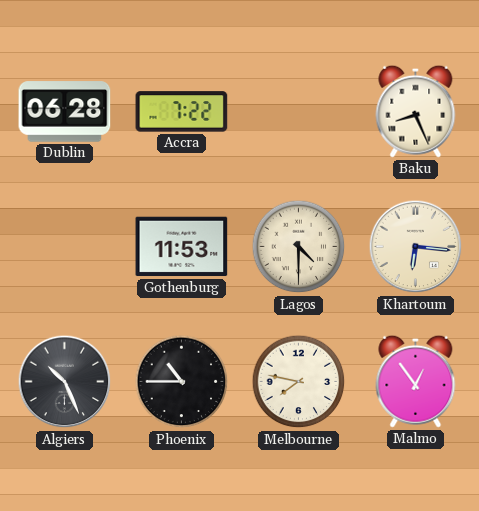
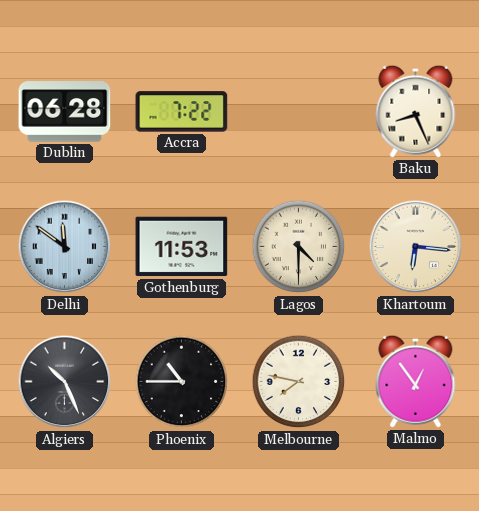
Delhi: none -> 11:51
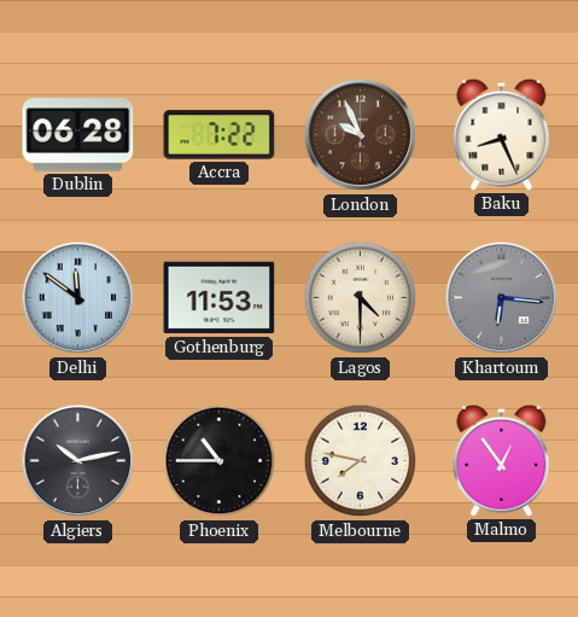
London: none -> 9:56
Khartoum dial: cream -> grey
Algiers: 10:26 -> 10:13
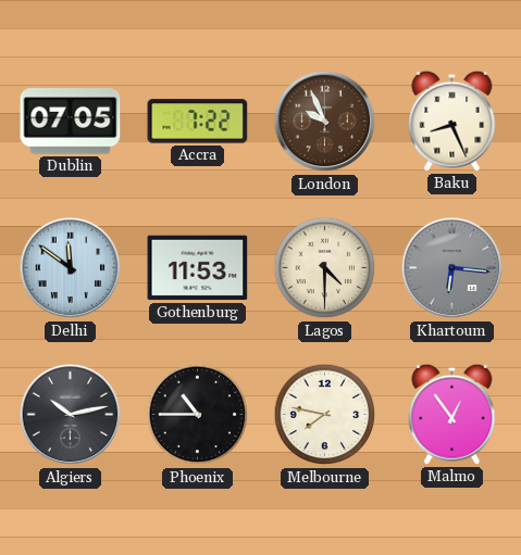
Dublin: 06:28 -> 07:05
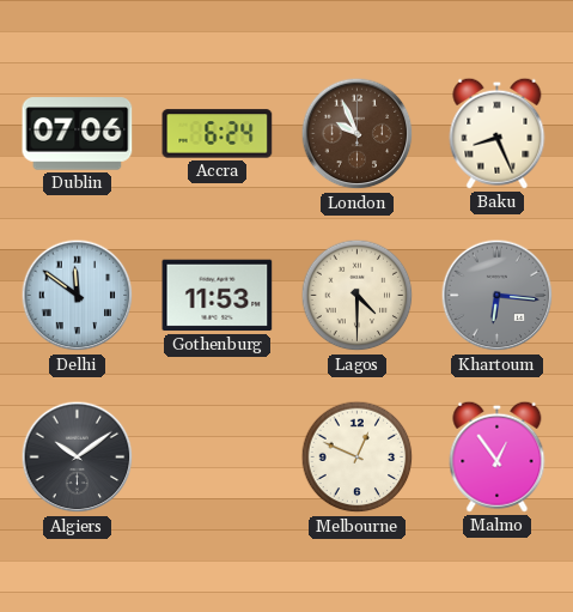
Dublin: 07:05 -> 07:06
Accra: 7:22 -> 6:24
Algiers: 10:13 -> 10:09
Phoenix: 10:45 -> none
Melbourne: 7:47 -> 12:49
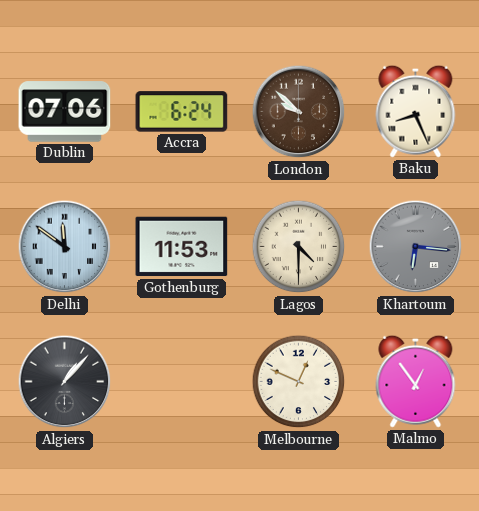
London: 9:56 -> 9:52
Algiers: 10:09 -> 1:07
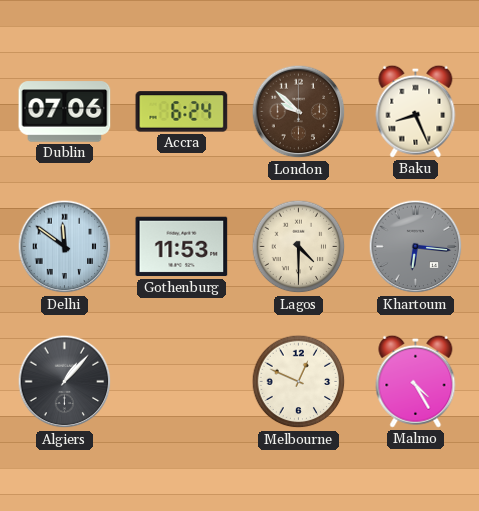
Malmo: 12:54 -> 4:25
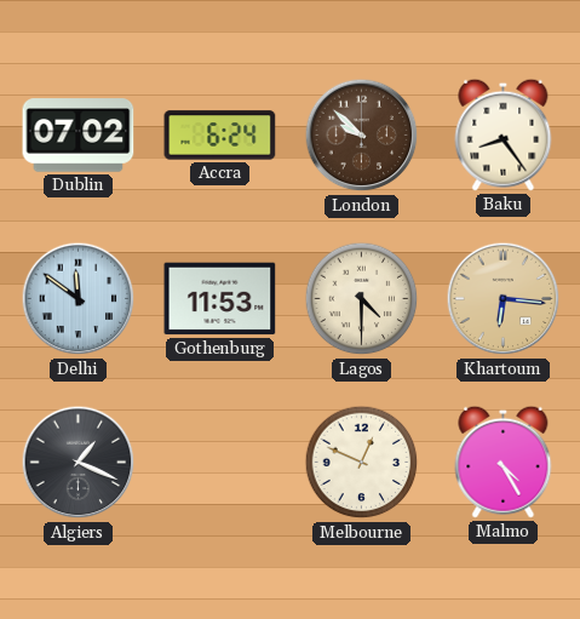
Dublin: 07:06 -> 07:02
Baku: 8:26 -> 8:24
Khartoum dial: grey -> champagne
Algiers: 1:07 -> 1:19
